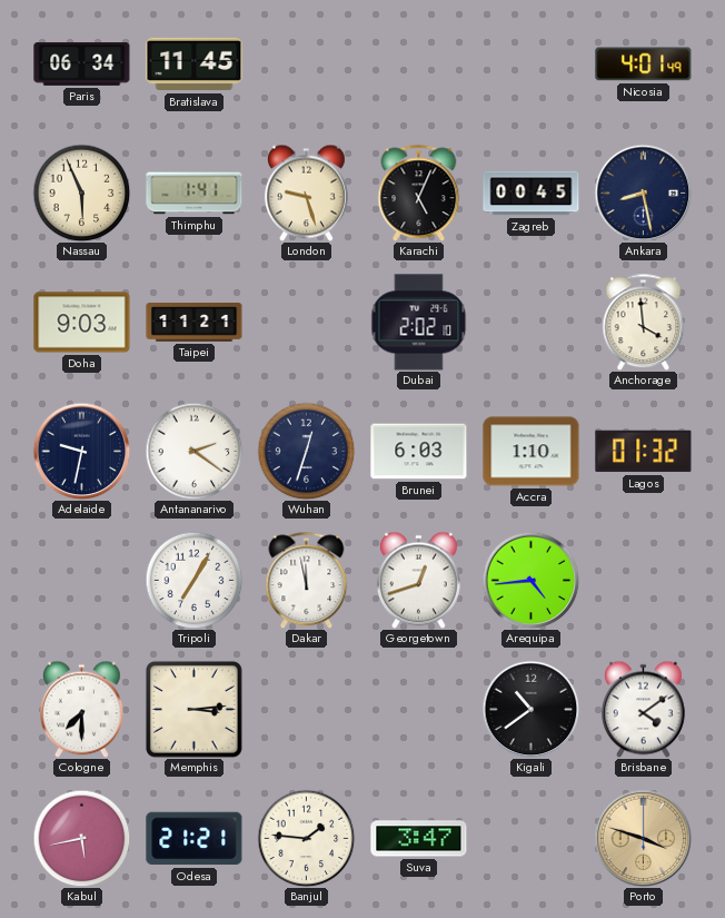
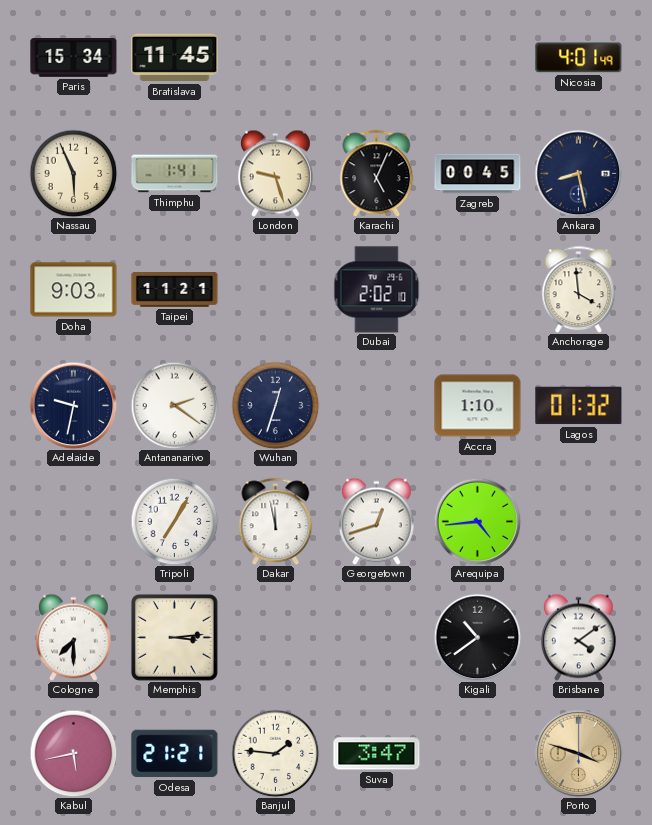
Paris: 06:34 -> 15:34
Brunei: 6:03 -> none
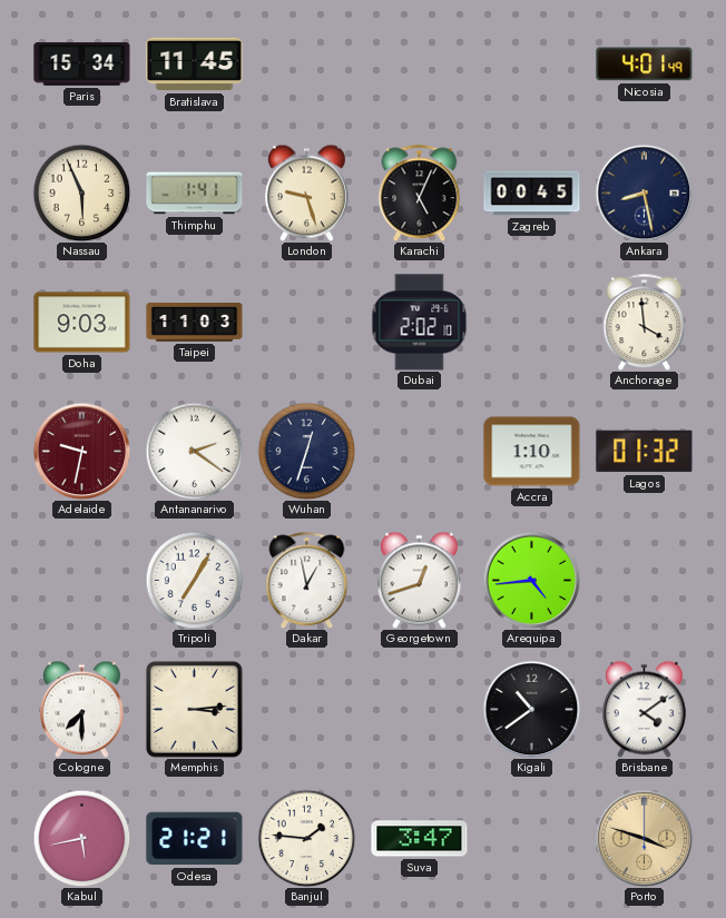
Taipei: 11:21 -> 11:03
Adelaide dial: navy -> burgundy
Dakar: 11:58 -> 12:58
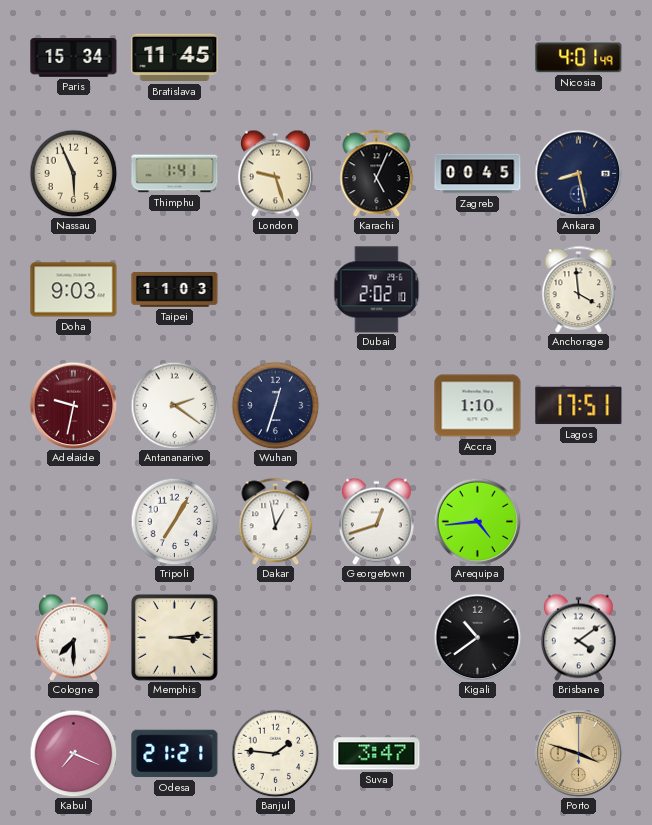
Lagos: 01:32 -> 17:51
Kabul: 5:43 -> 7:19
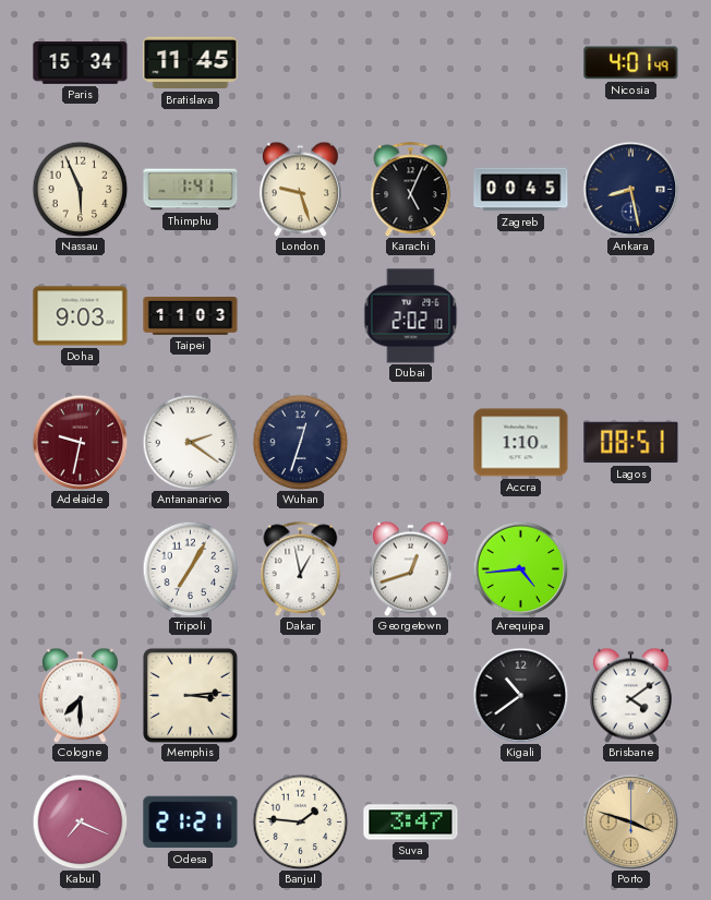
Anchorage: 3:59 -> none
Lagos: 17:51 -> 08:51
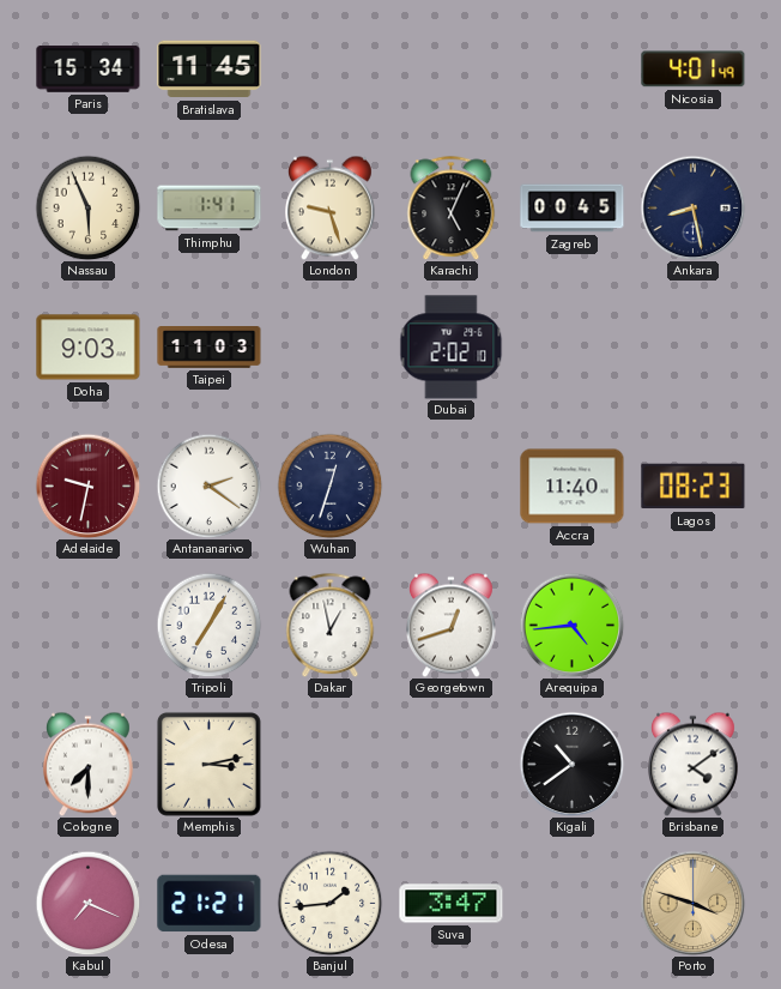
Accra: 1:10 -> 11:40
Lagos: 08:51 -> 08:23
Memphis: 3:14 -> 3:13
Banjul: 1:46 -> 1:44
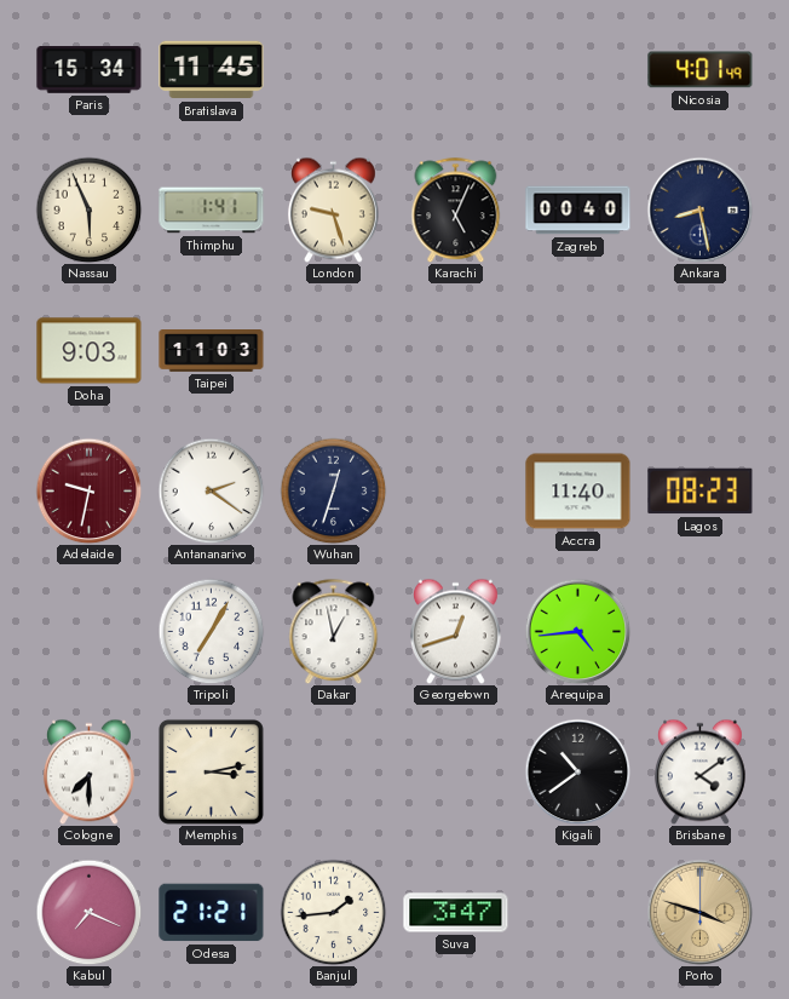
Zagreb: 00:45 -> 00:40
Dubai: 2:02 -> none
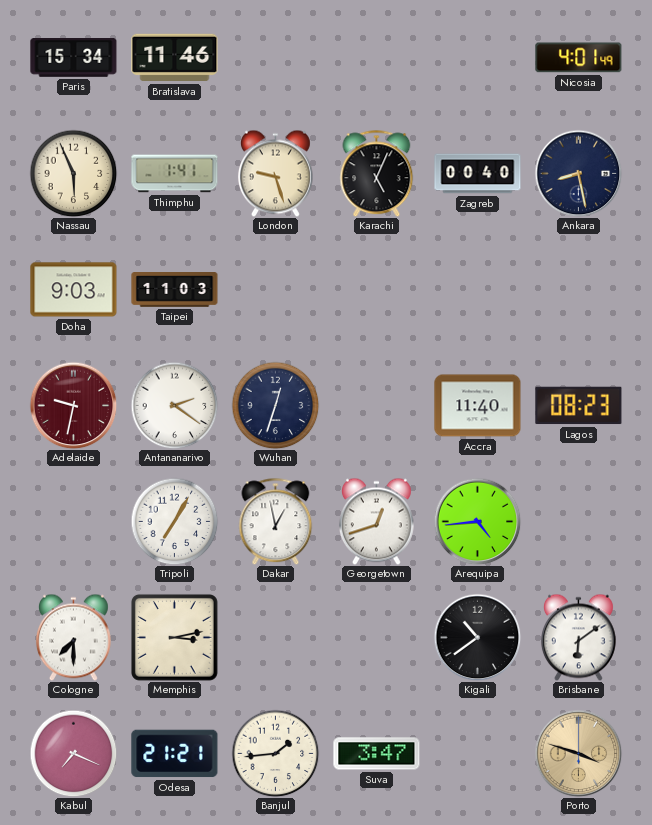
Bratislava: 11:45 -> 11:46
Brisbane: 4:09 -> 6:09
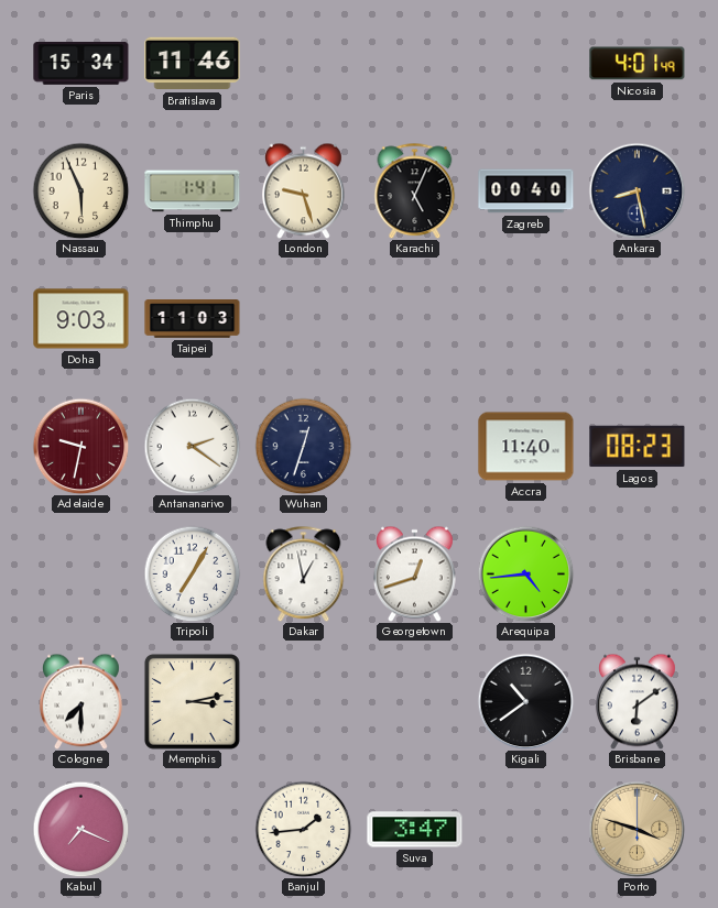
Odesa: 21:21 -> none
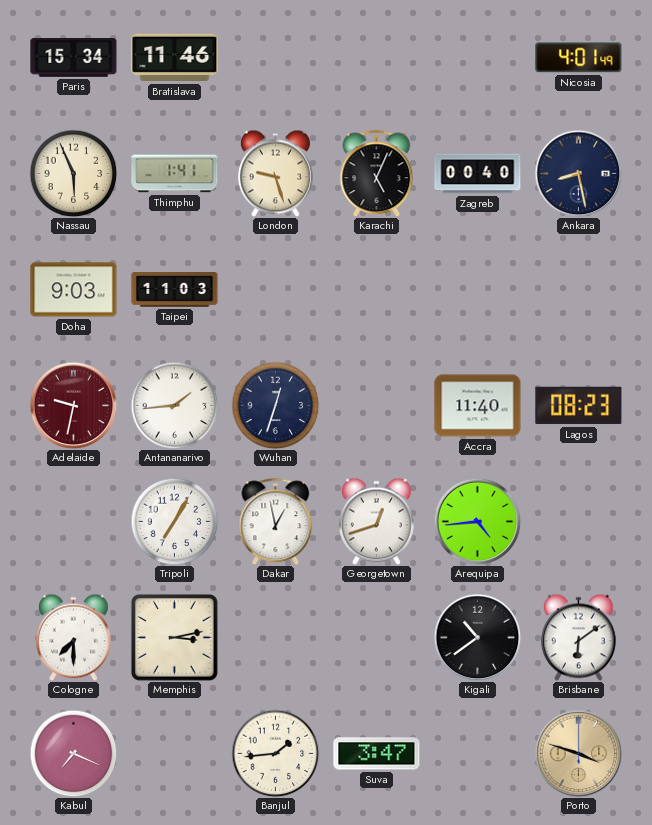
Antananarivo: 2:21 -> 1:44
